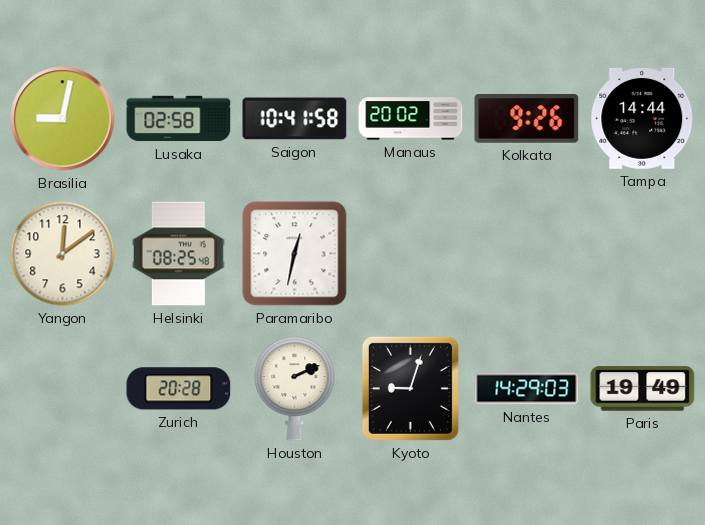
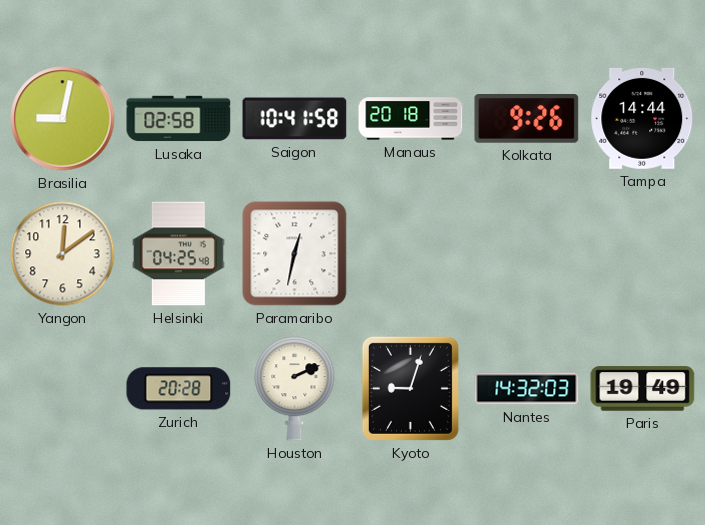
Manaus: 20:02 -> 20:18
Helsinki: 08:25 -> 04:25
Nantes: 14:29 -> 14:32
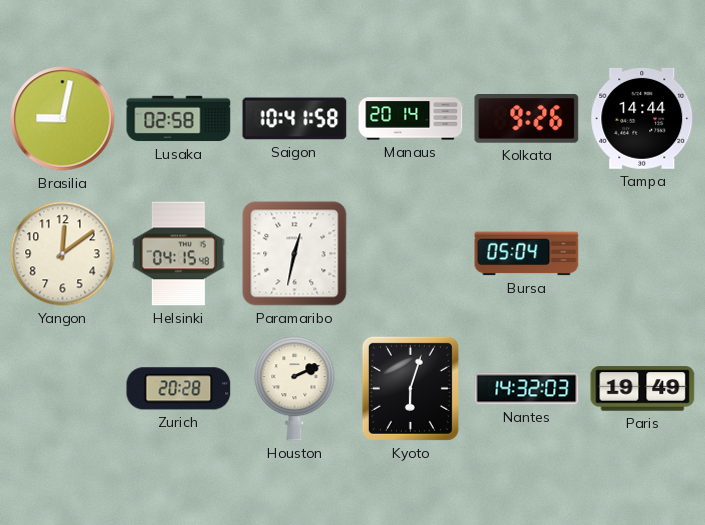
Manaus: 20:18 -> 20:14
Helsinki: 04:25 -> 04:15
Bursa: none -> 05:04
Kyoto: 9:03 -> 6:03
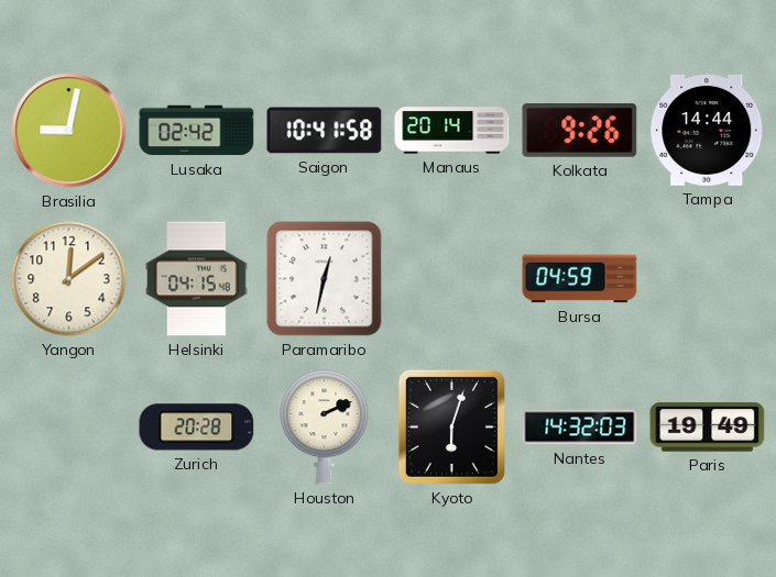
Lusaka: 02:58 -> 02:42
Bursa: 05:04 -> 04:59
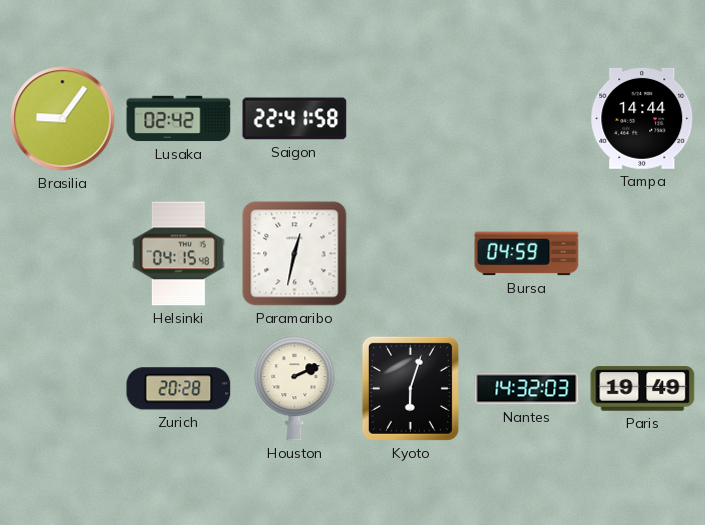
Brasilia: 9:02 -> 9:06
Saigon: 10:41 -> 22:41
Manaus: 20:14 -> none
Kolkata: 9:26 -> none
Yangon: 12:09 -> none
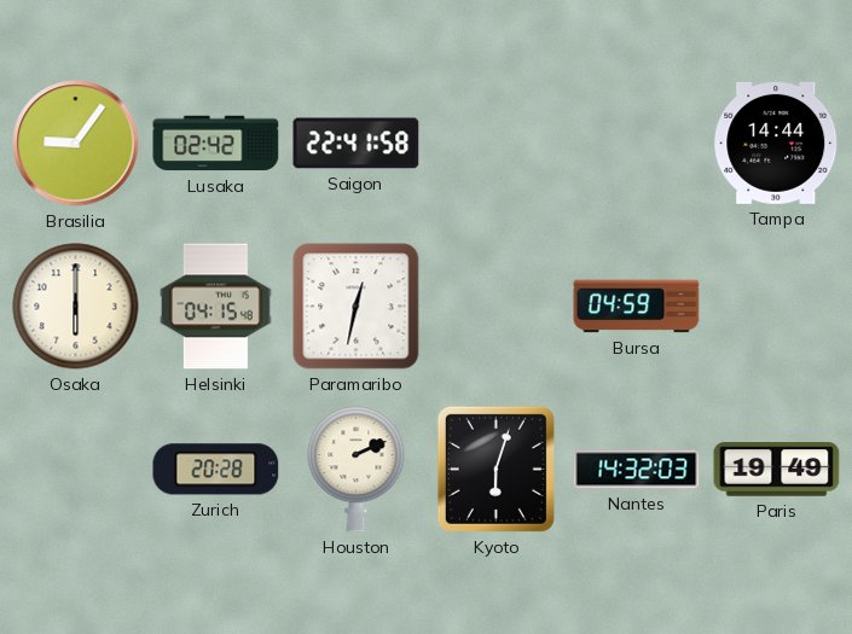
Osaka: none -> 6:00
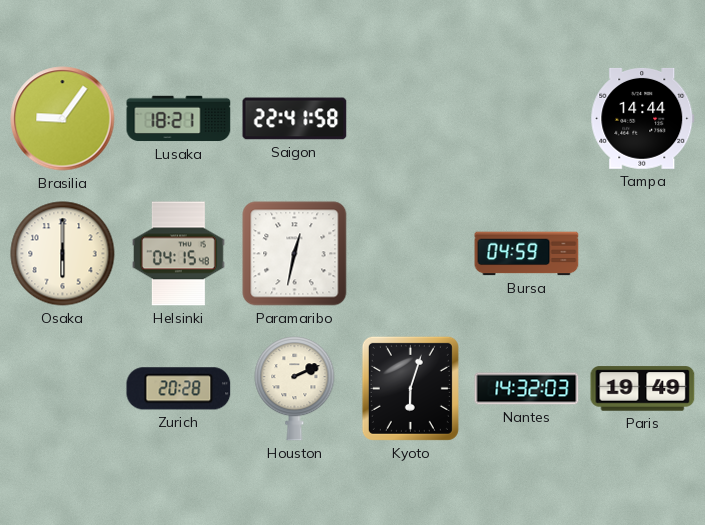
Lusaka: 02:42 -> 18:21
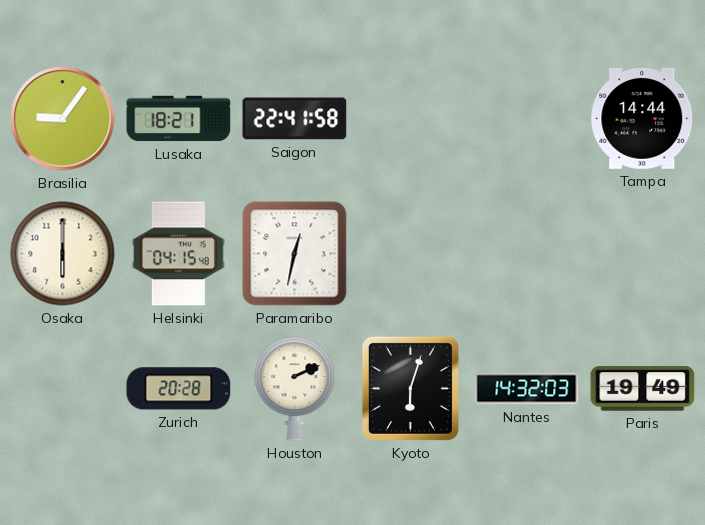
Bursa: 04:59 -> none
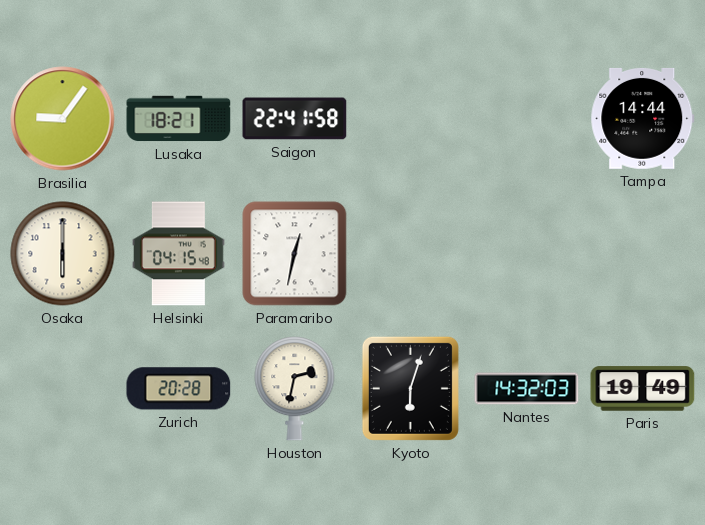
Houston: 2:11 -> 2:32
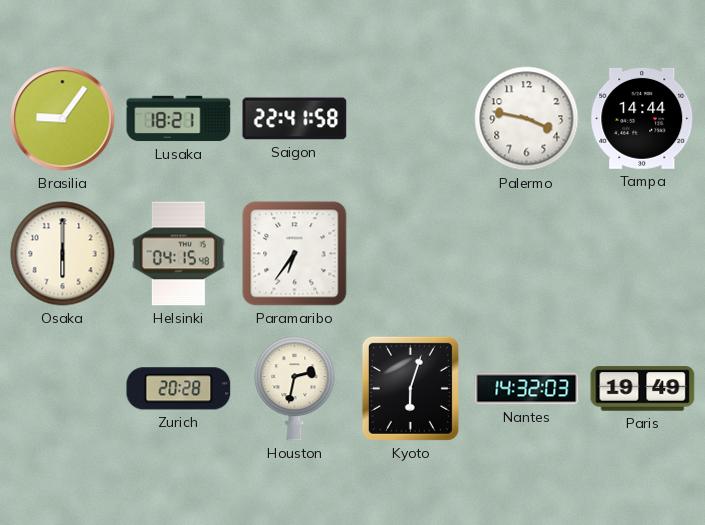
Palermo: none -> 3:47
Paramaribo: 12:32 -> 6:36
